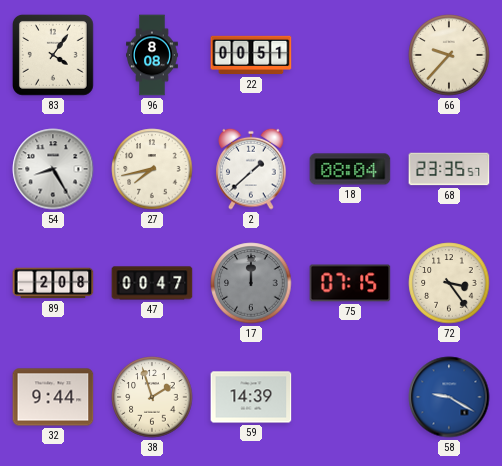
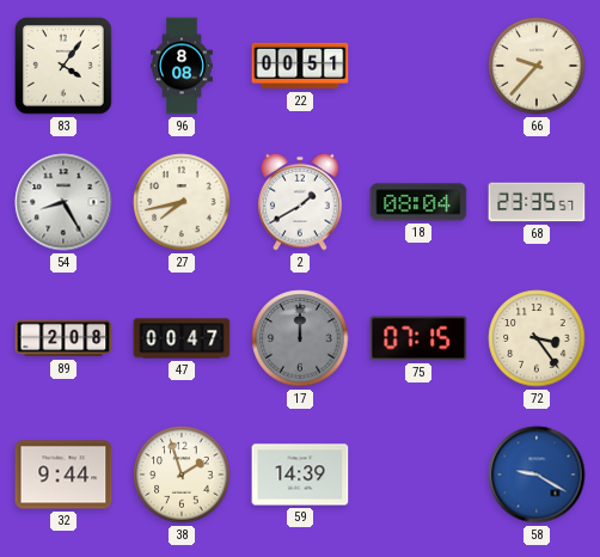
2: 1:38 -> 1:40
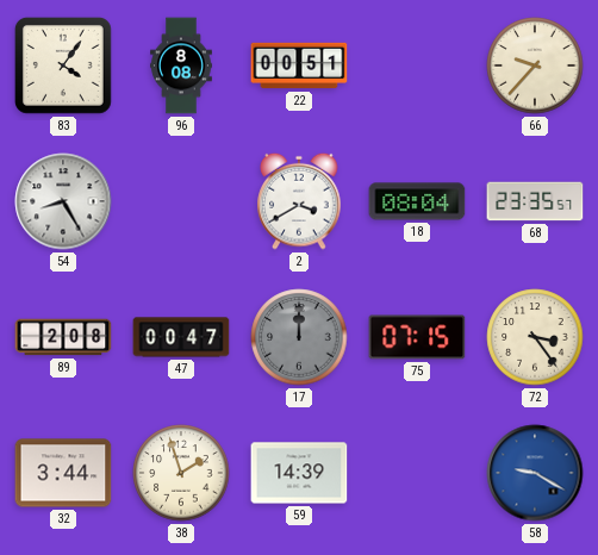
27: 7:43 -> none
2: 1:40 -> 3:40
32: 9:44 -> 3:44
